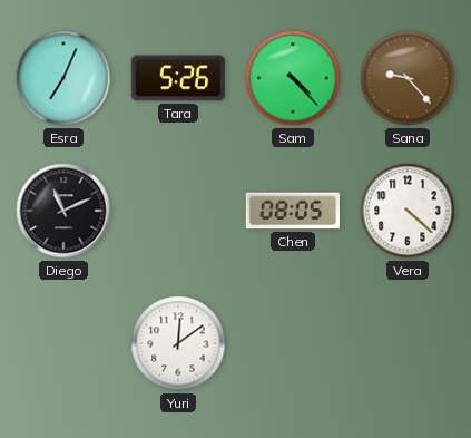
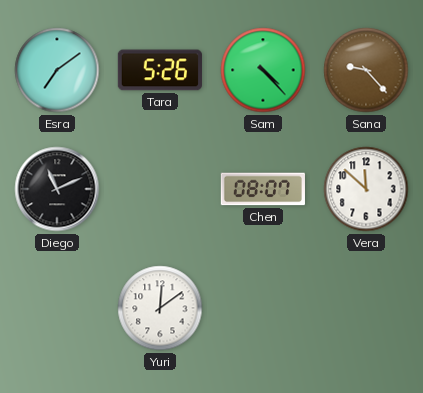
Esra: 7:04 -> 7:09
Chen: 08:05 -> 08:07
Vera: 4:22 -> 11:52
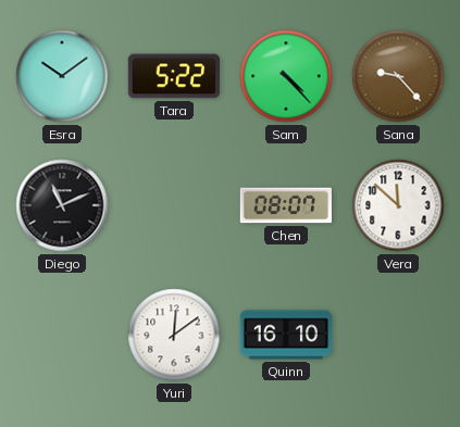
Esra: 7:09 -> 10:09
Tara: 5:26 -> 5:22
Quinn: none -> 16:10
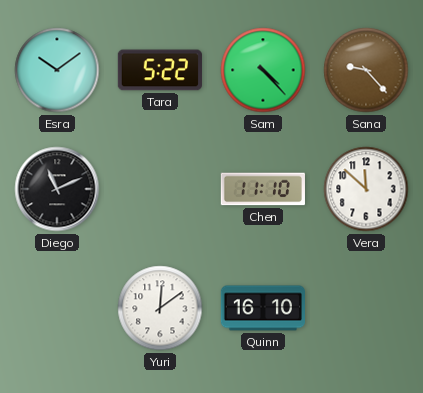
Chen: 08:07 -> 11:10
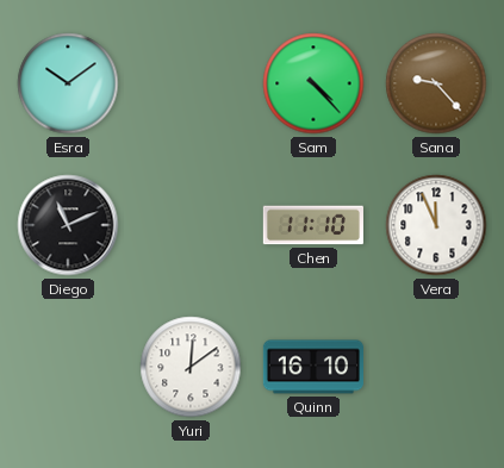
Tara: 5:22 -> none
Vera: 11:52 -> 11:56
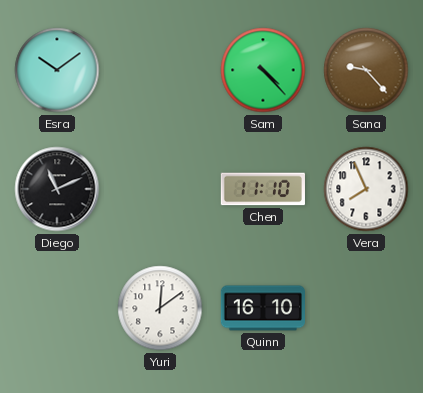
Vera: 11:56 -> 7:56
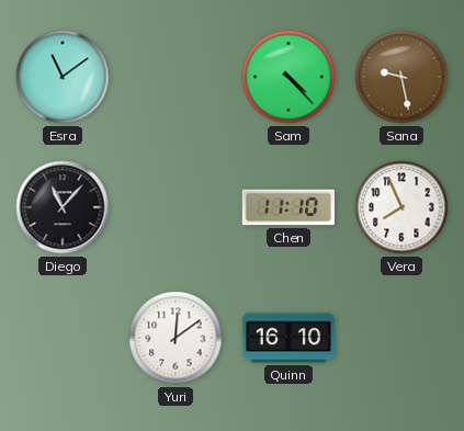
Esra: 10:09 -> 11:09
Sana: 9:23 -> 9:28
Diego: 11:11 -> 11:07
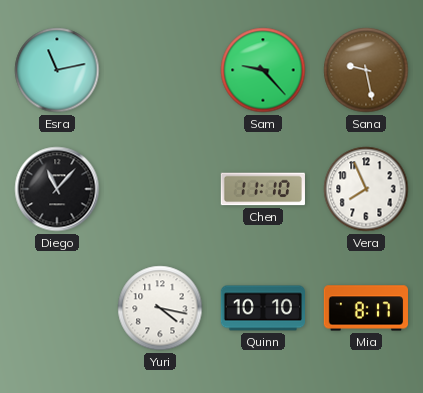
Esra: 11:09 -> 11:13
Sam: 4:23 -> 9:23
Yuri: 12:09 -> 4:17
Quinn: 16:10 -> 10:10
Mia: none -> 8:17
